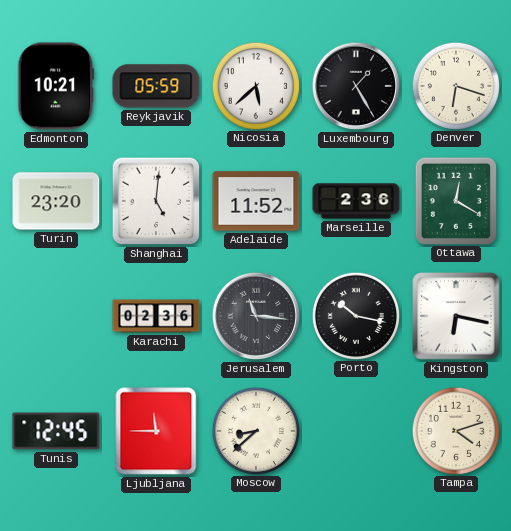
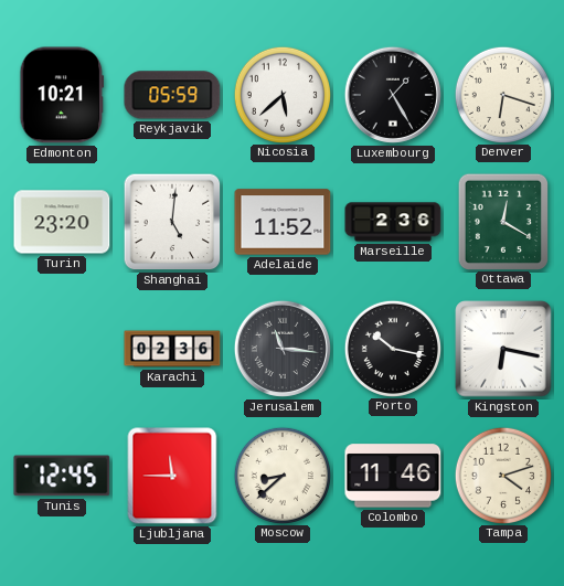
Colombo: none -> 11:46
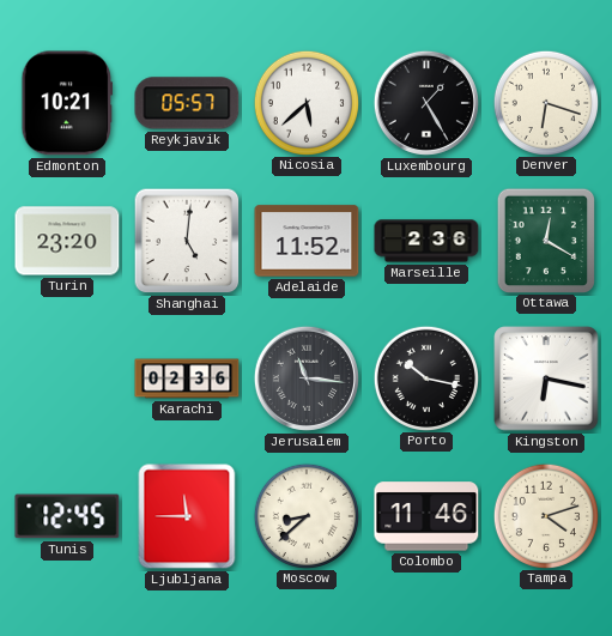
Reykjavik: 05:59 -> 05:57
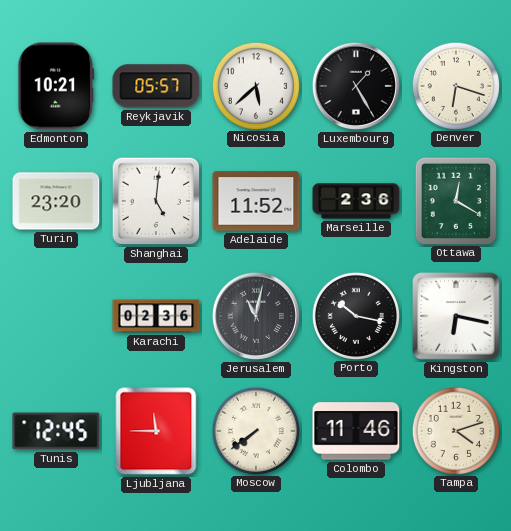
Jerusalem: 11:16 -> 11:02
Moscow: 8:38 -> 7:39
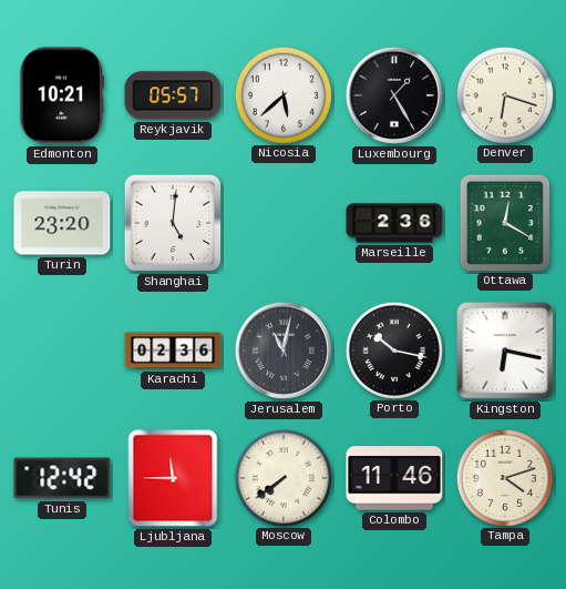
Adelaide: 11:52 -> none
Tunis: 12:45 -> 12:42
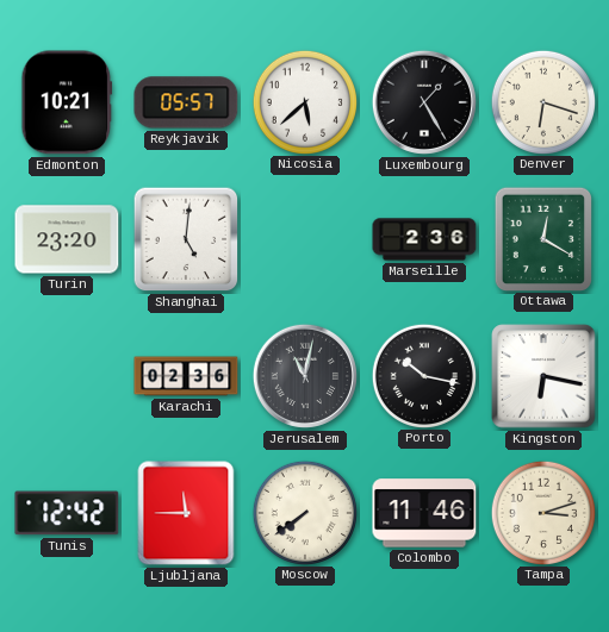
Tampa: 4:12 -> 3:12
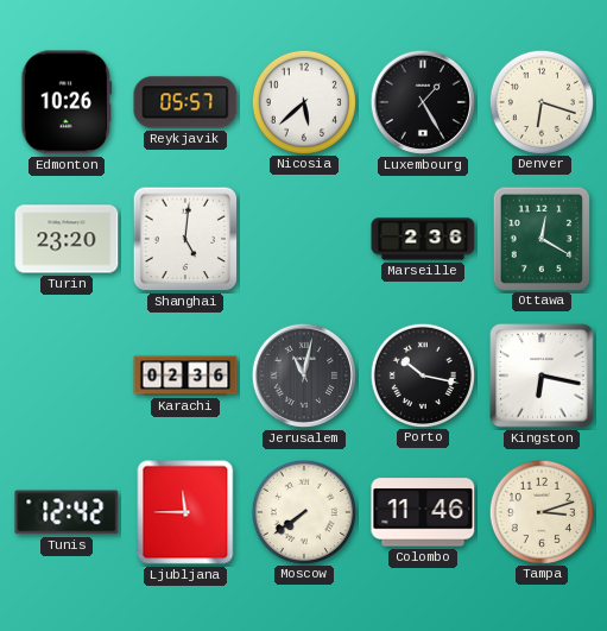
Edmonton: 10:21 -> 10:26
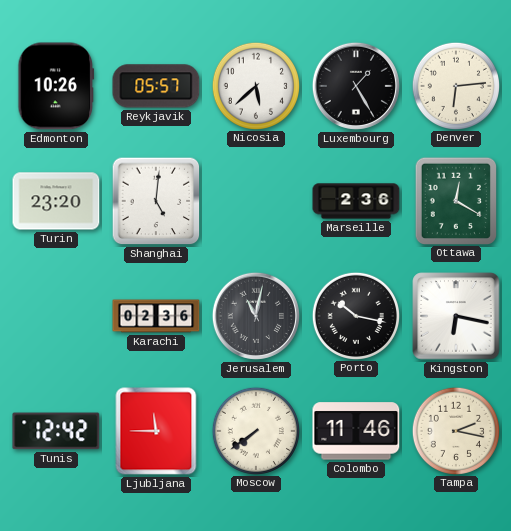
Denver: 6:18 -> 6:14
Tampa: 3:12 -> 2:17
